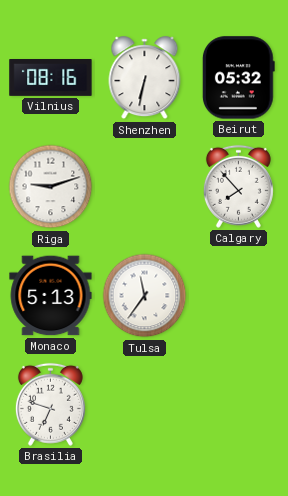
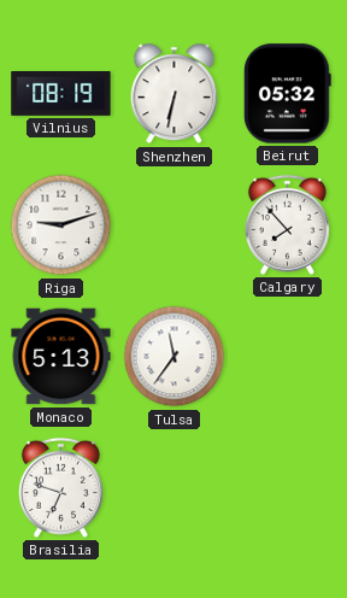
Vilnius: 08:16 -> 08:19
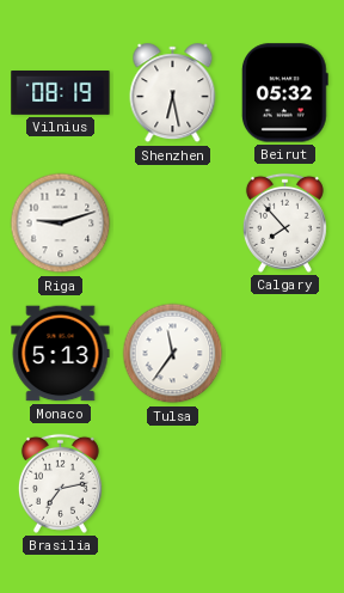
Shenzhen: 6:32 -> 6:28
Brasilia: 6:48 -> 7:13
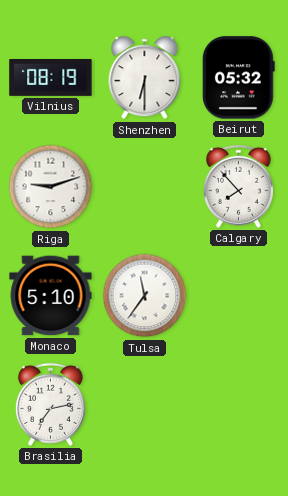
Shenzhen: 6:28 -> 6:30
Monaco: 5:13 -> 5:10
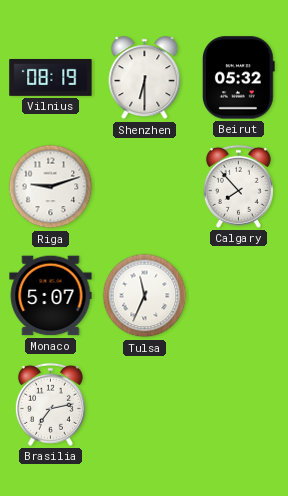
Monaco: 5:10 -> 5:07
Tulsa: 11:36 -> 11:34
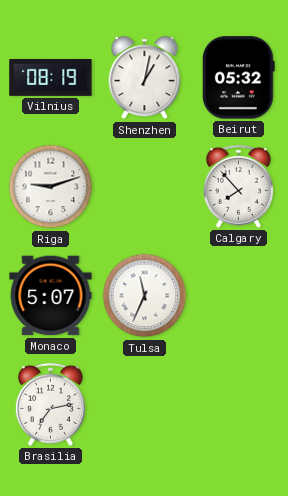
Shenzhen: 6:30 -> 1:02
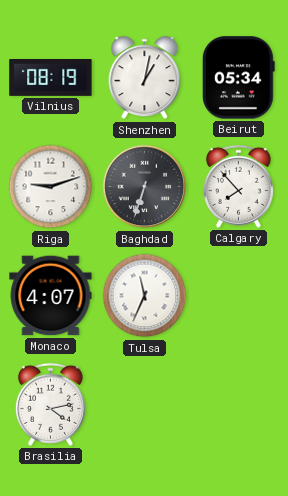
Beirut: 05:32 -> 05:34
Baghdad: none -> 6:33
Monaco: 5:07 -> 4:07
Brasilia: 7:13 -> 4:13
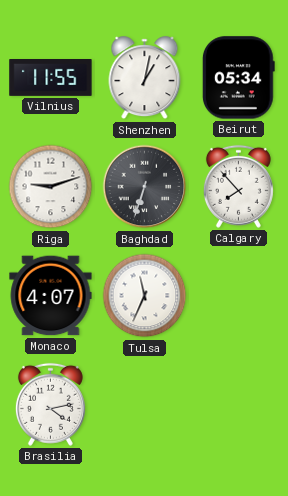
Vilnius: 08:19 -> 11:55
